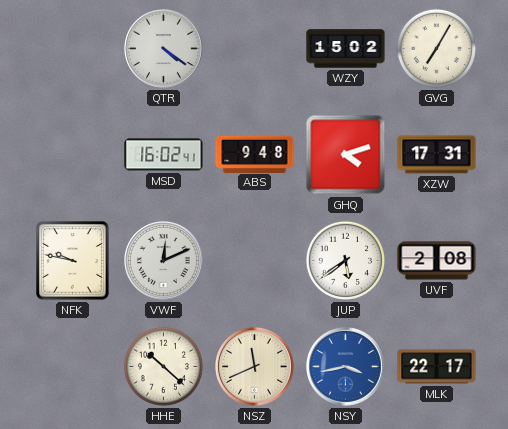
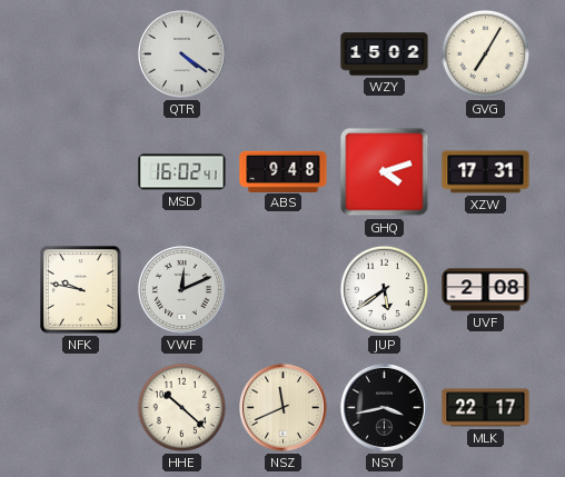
NSY dial: blue -> black
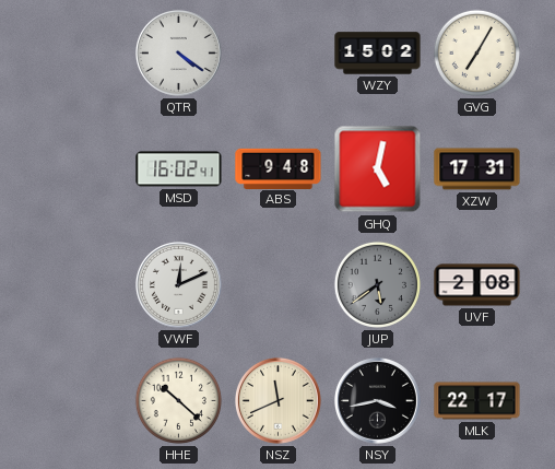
GHQ: 4:12 -> 5:02
NFK: 9:47 -> none
JUP dial: white -> grey
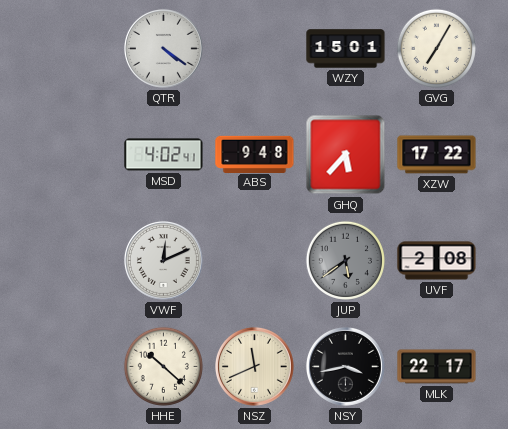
WZY: 15:02 -> 15:01
MSD: 16:02 -> 4:02
GHQ: 5:02 -> 5:37
XZW: 17:31 -> 17:22
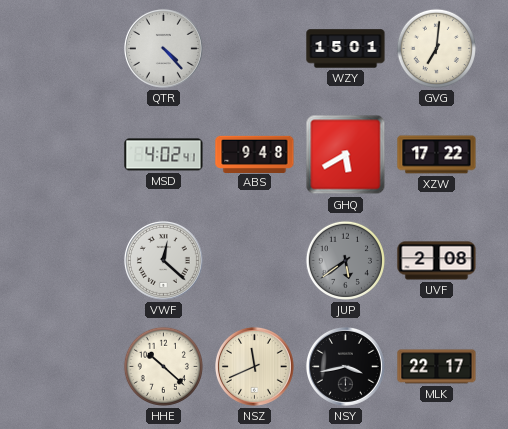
QTR: 4:21 -> 4:23
GVG: 7:05 -> 7:01
GHQ: 5:37 -> 5:40
VWF: 12:11 -> 12:22
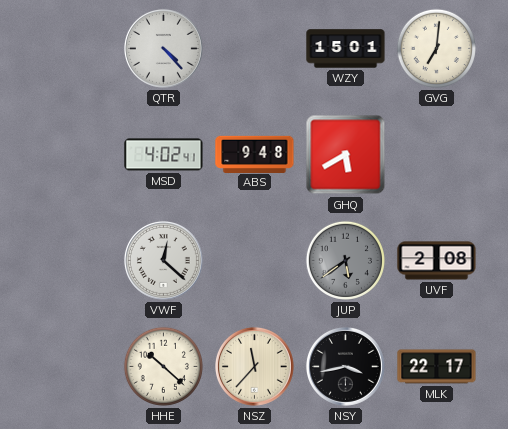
XZW: 17:22 -> none
NSZ: 11:41 -> 11:37
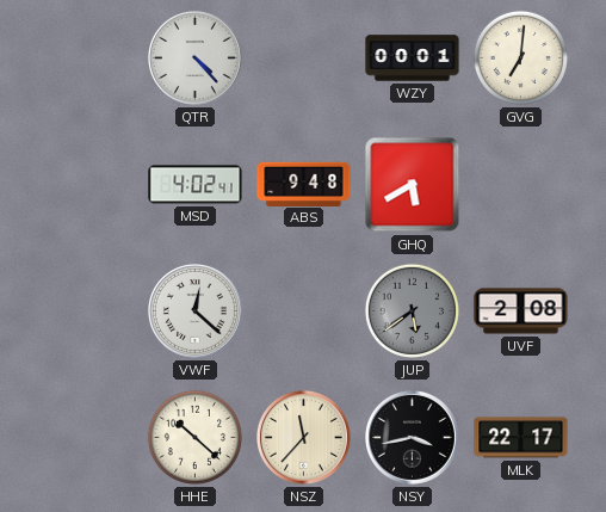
WZY: 15:01 -> 00:01
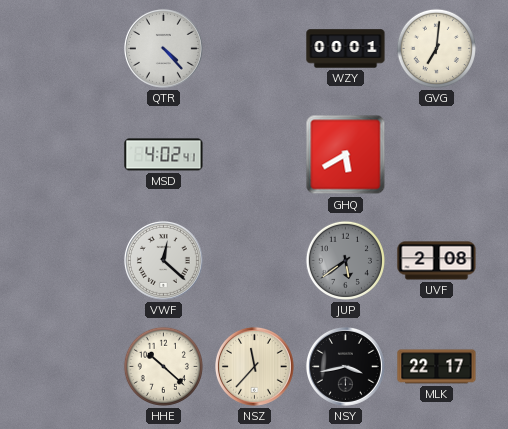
ABS: 9:48 -> none
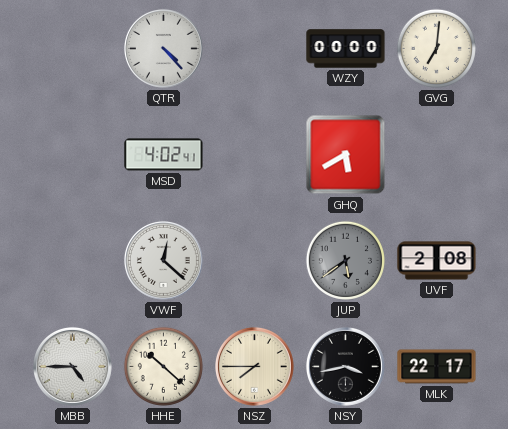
WZY: 00:01 -> 00:00
MBB: none -> 4:45
NSZ: 11:37 -> 7:45
